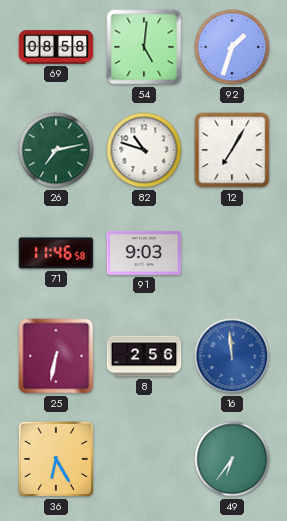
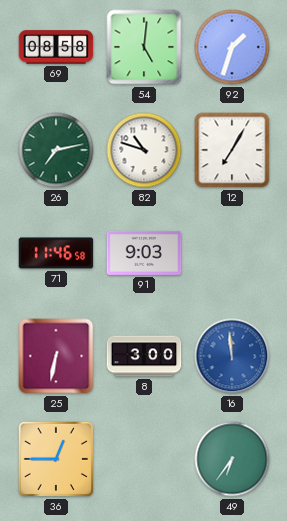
8: 2:56 -> 3:00
36: 6:25 -> 12:45
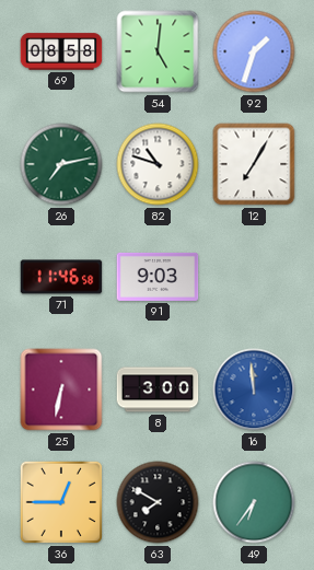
63: none -> 7:50
